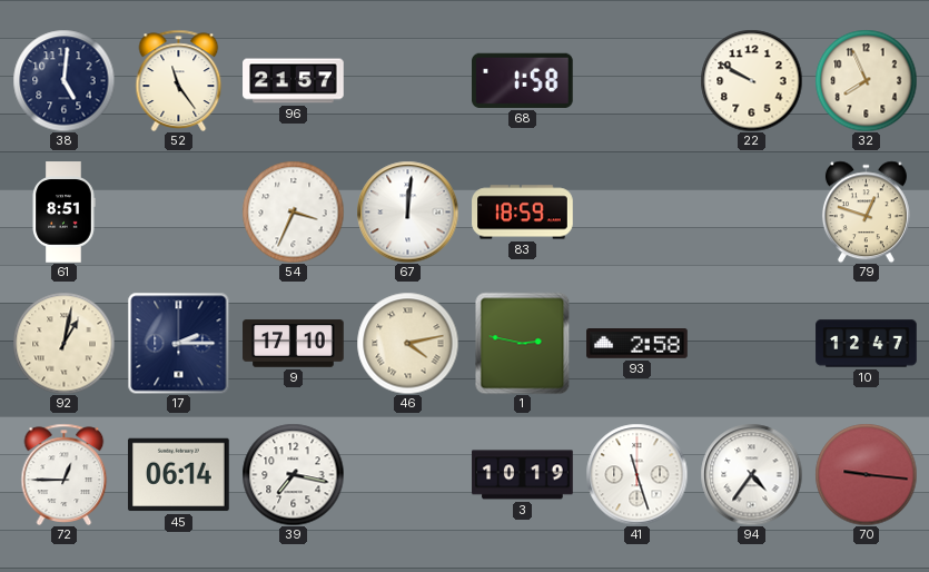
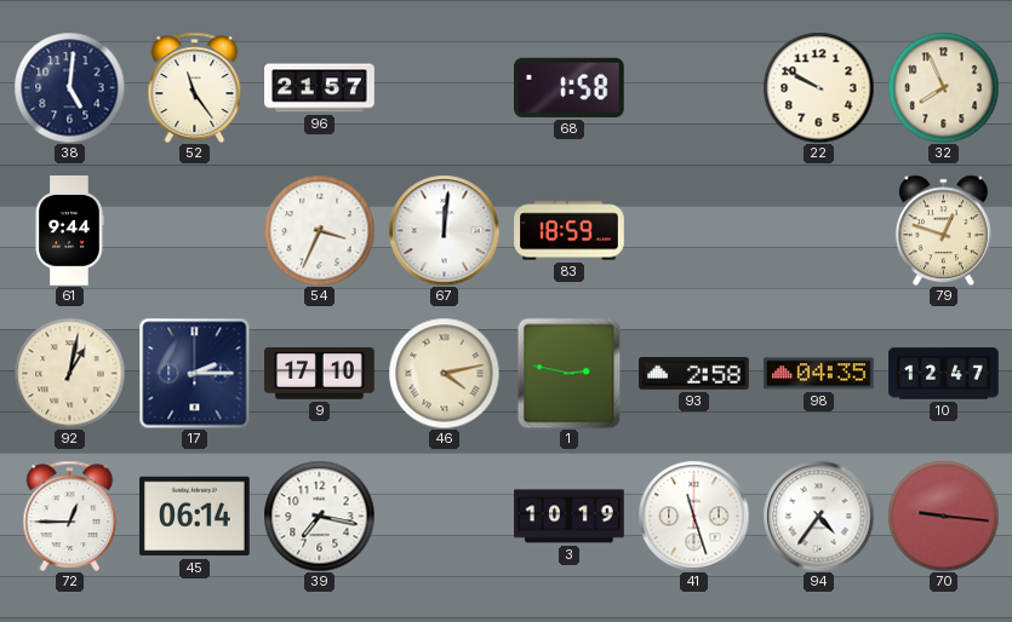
61: 8:51 -> 9:44
98: none -> 04:35
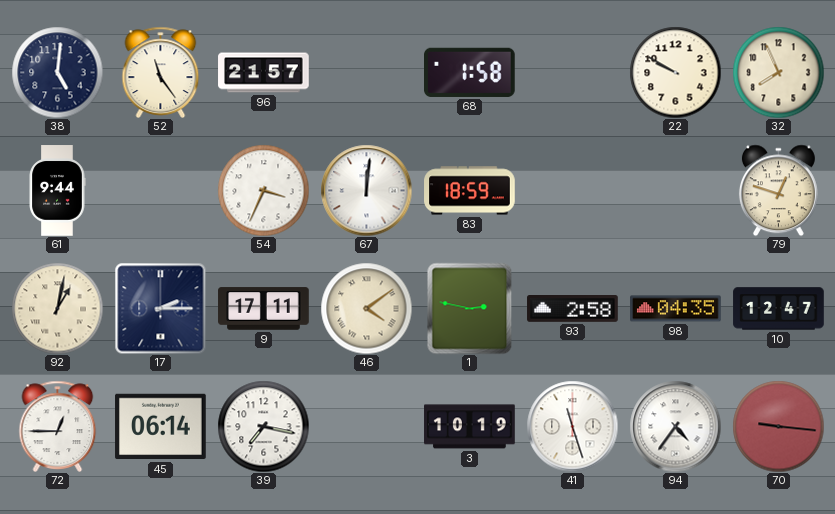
9: 17:10 -> 17:11
46: 4:13 -> 4:09
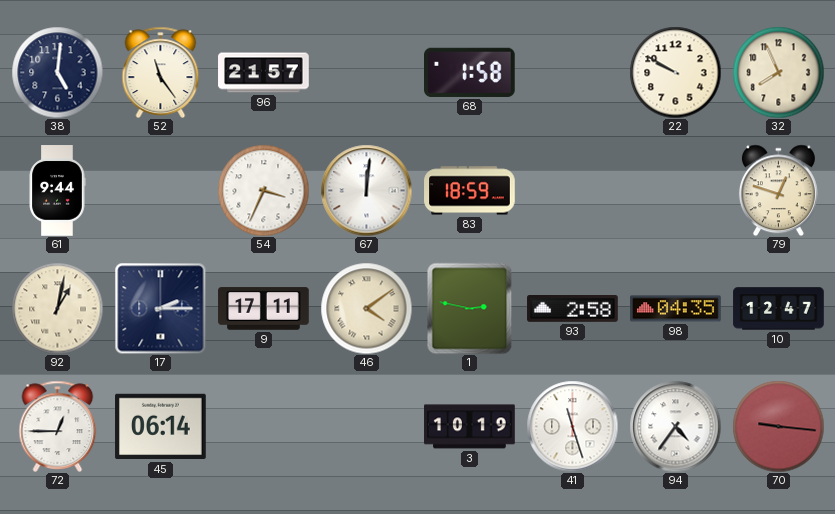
39: 7:17 -> none
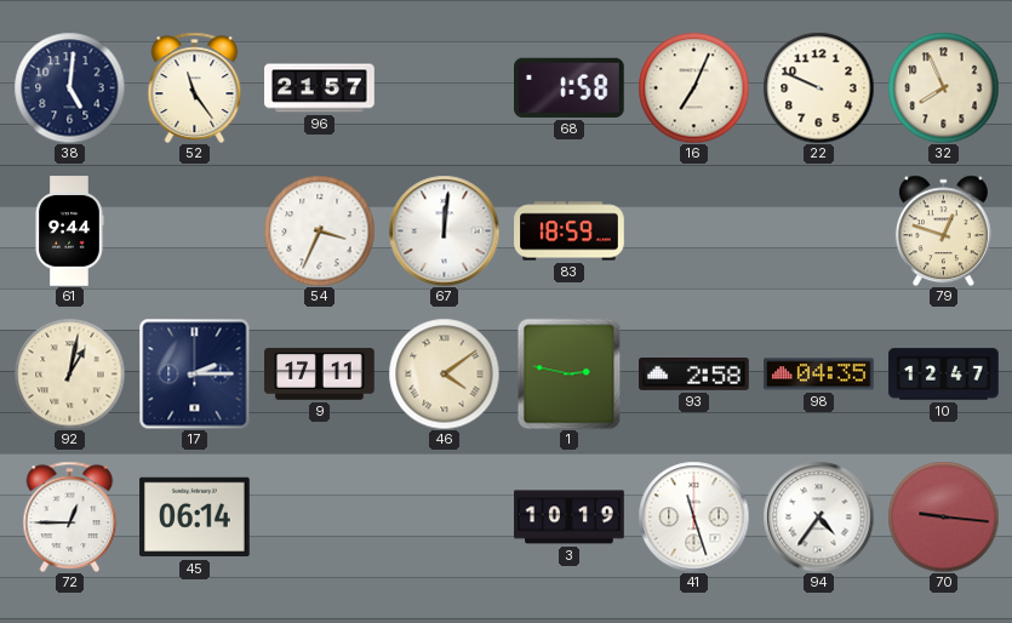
16: none -> 7:04
22: 9:50 -> 9:49
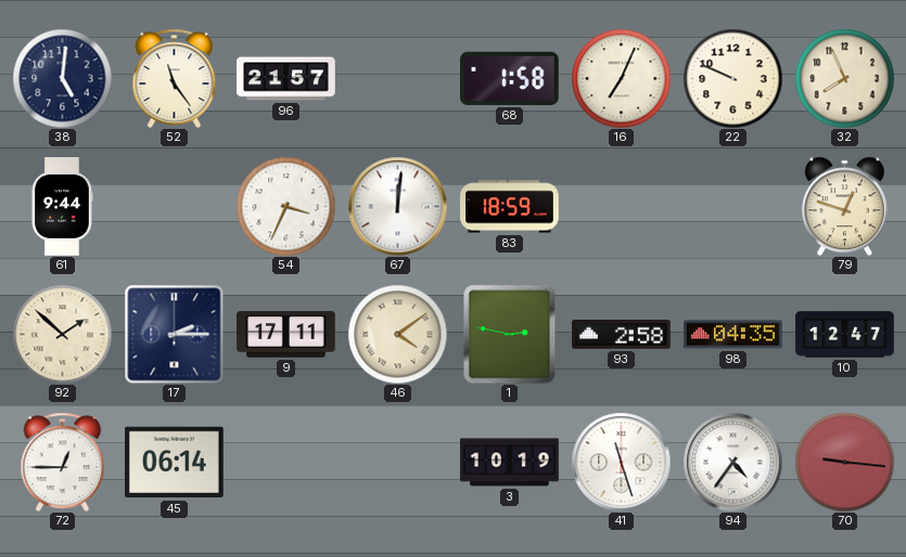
92: 1:02 -> 1:52
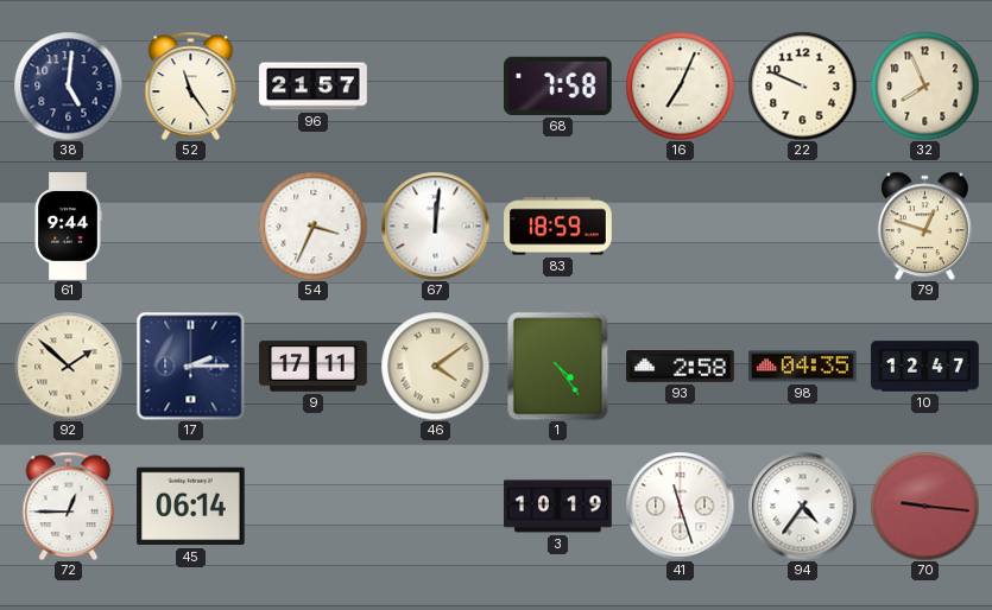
68: 1:58 -> 7:58
1: 2:47 -> 4:24
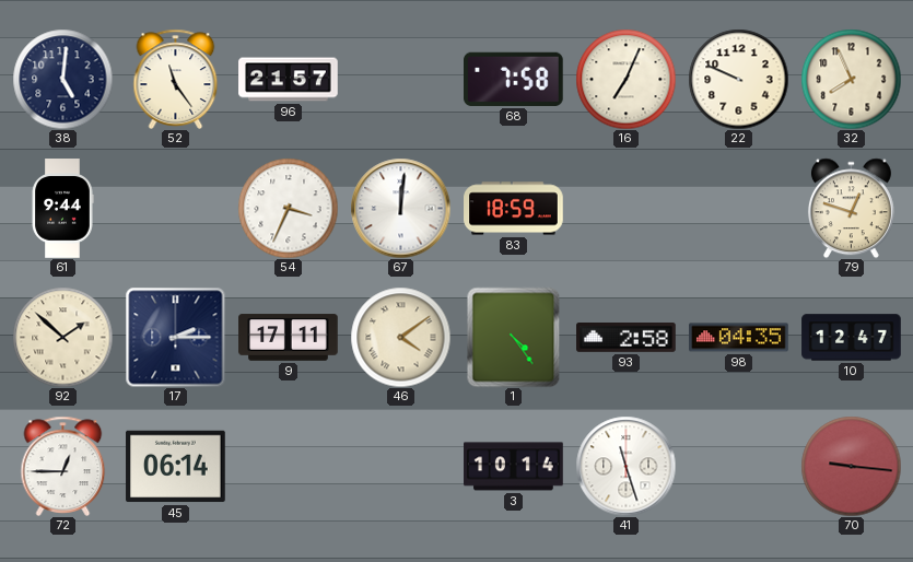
3: 10:19 -> 10:14
94: 4:36 -> none
